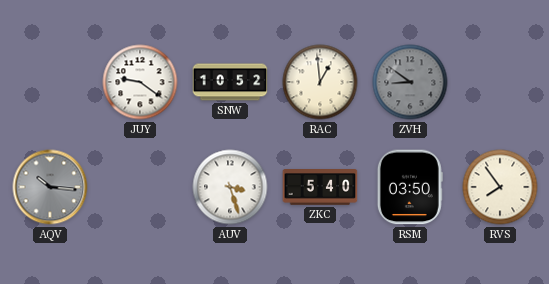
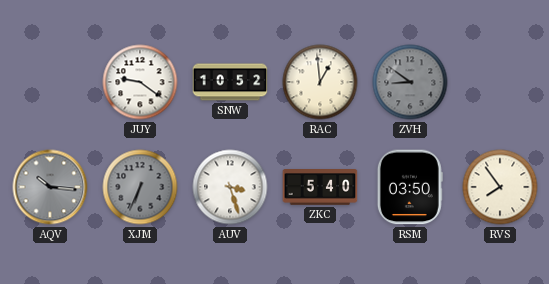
XJM: none -> 6:34
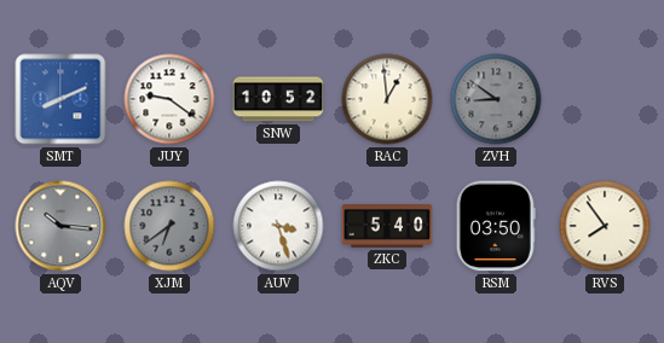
SMT: none -> 8:11
XJM: 6:34 -> 6:39
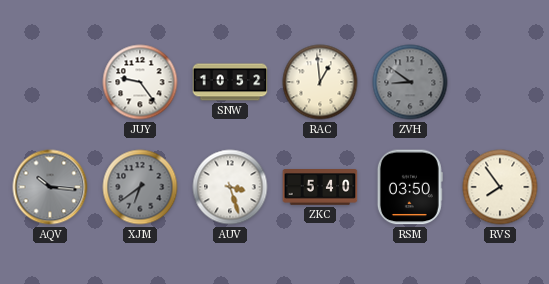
SMT: 8:11 -> none
JUY: 9:21 -> 9:24
